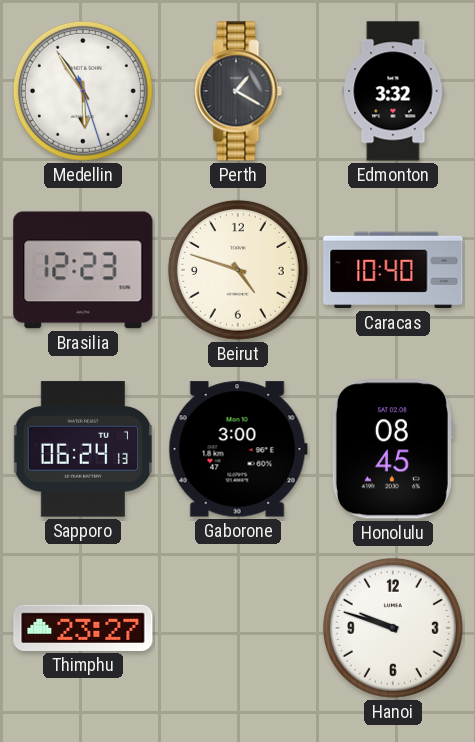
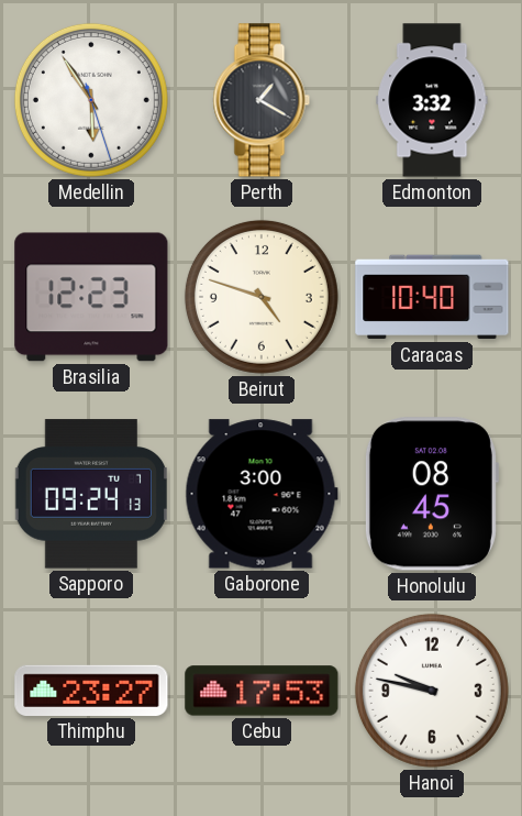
Sapporo: 06:24 -> 09:24
Cebu: none -> 17:53
Hanoi: 9:48 -> 9:47
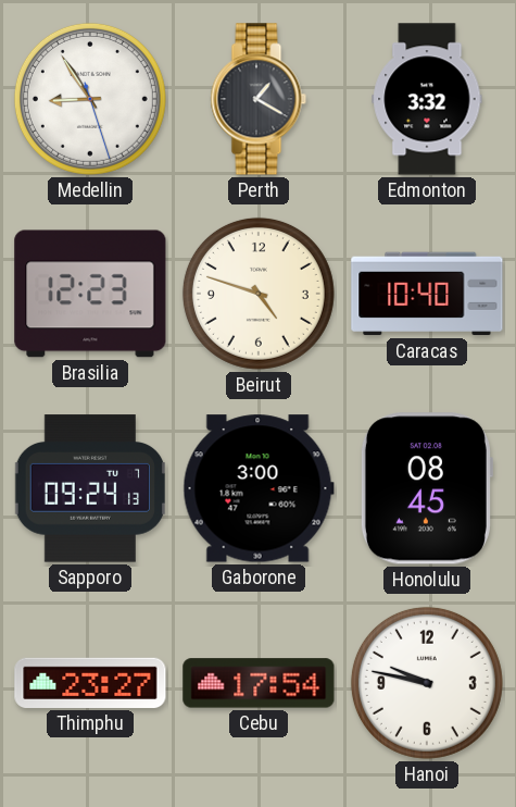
Medellin: 5:54 -> 8:54
Cebu: 17:53 -> 17:54
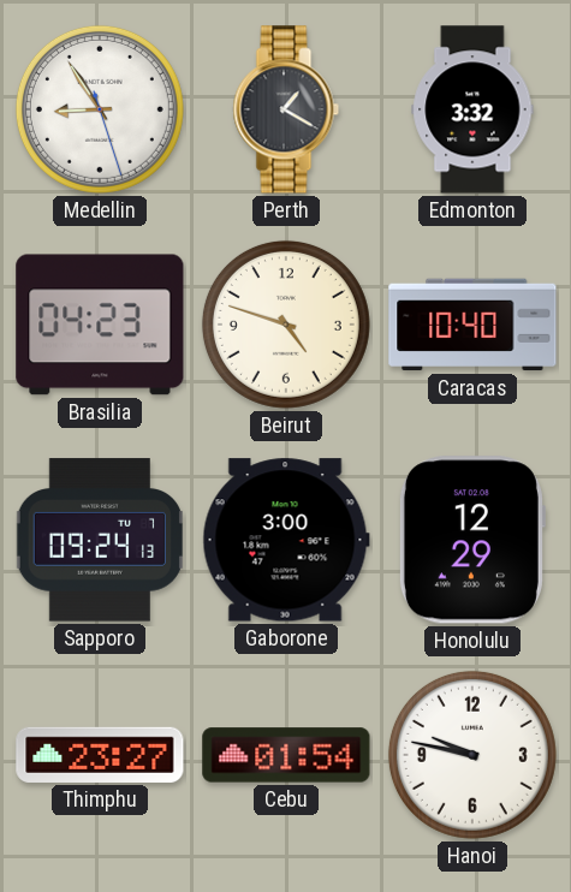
Brasilia: 12:23 -> 04:23
Honolulu: 08:45 -> 12:29
Cebu: 17:54 -> 01:54
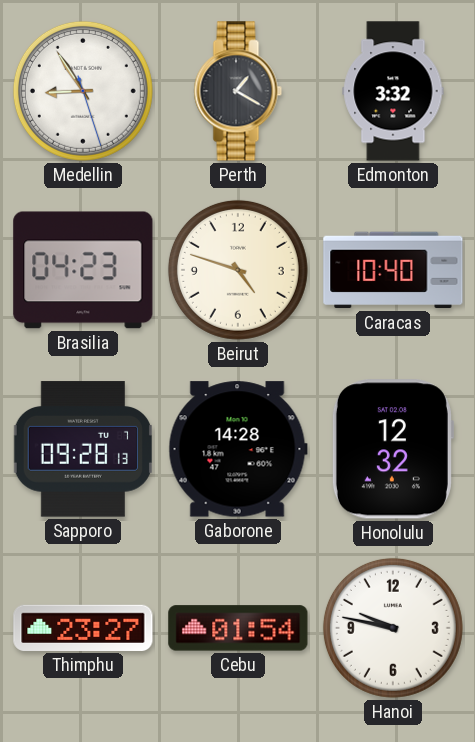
Sapporo: 09:24 -> 09:28
Gaborone: 3:00 -> 14:28
Honolulu: 12:29 -> 12:32
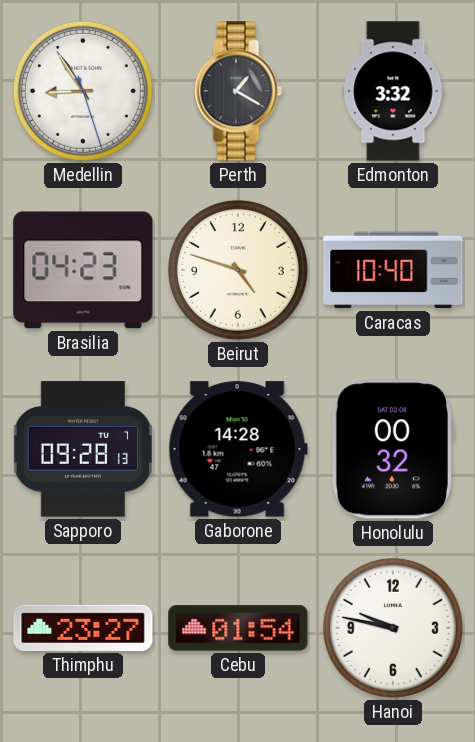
Honolulu: 12:32 -> 00:32
